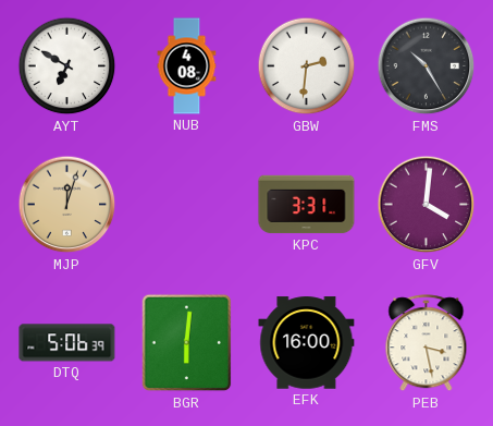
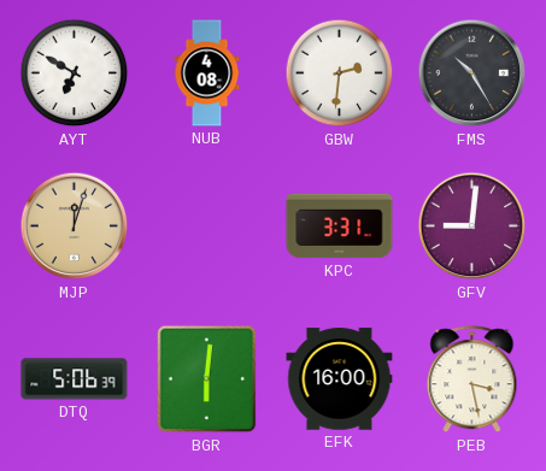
GFV: 4:01 -> 9:01
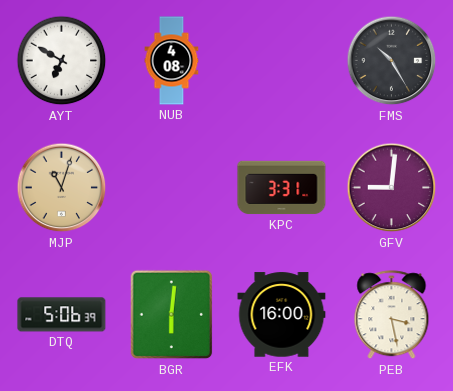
GBW: 2:31 -> none
MJP: 12:03 -> 11:03
